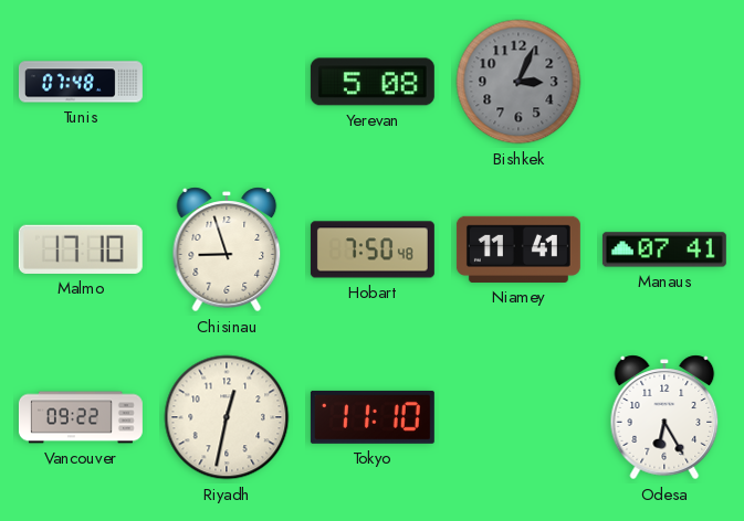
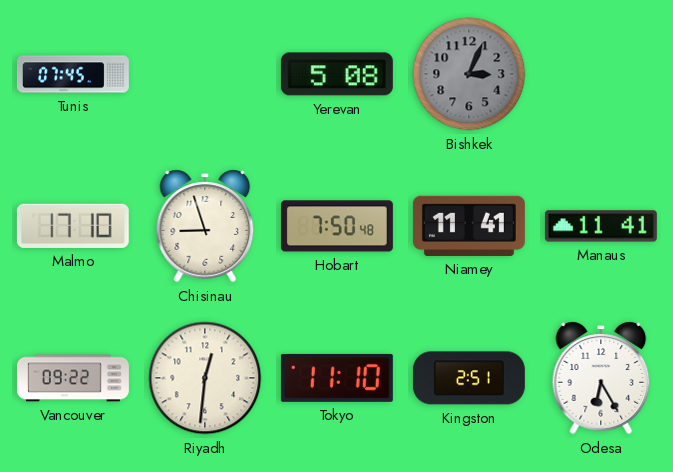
Tunis: 07:48 -> 07:45
Manaus: 07:41 -> 11:41
Riyadh: 12:32 -> 12:31
Kingston: none -> 2:51
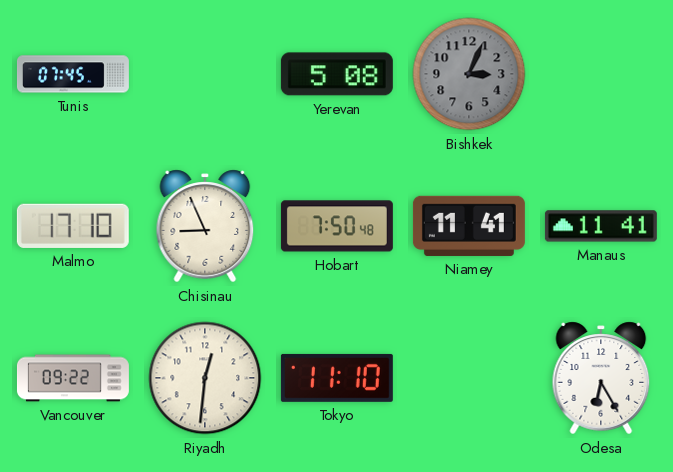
Chisinau: 8:57 -> 8:56
Kingston: 2:51 -> none
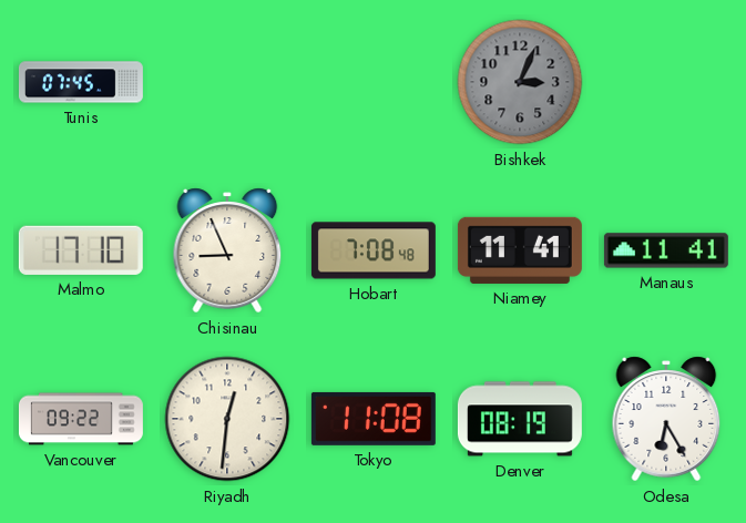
Yerevan: 5:08 -> none
Hobart: 7:50 -> 7:08
Tokyo: 11:10 -> 11:08
Denver: none -> 08:19
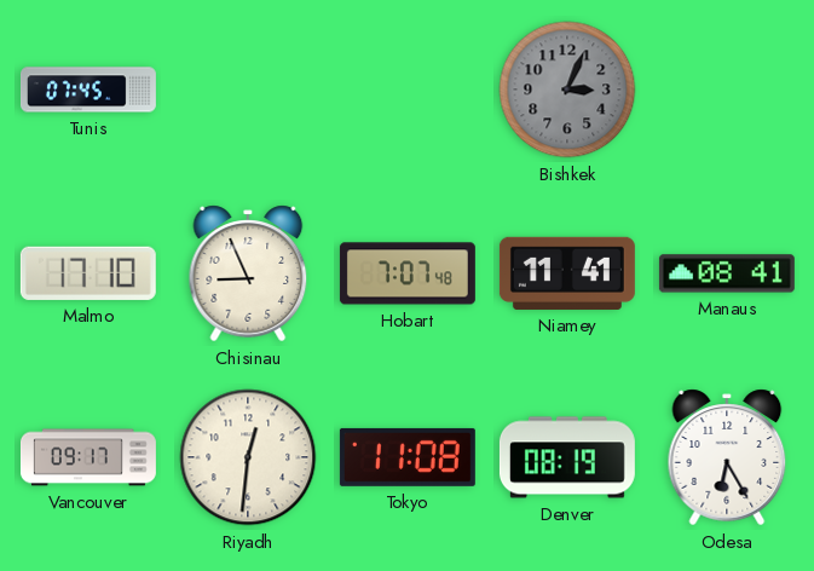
Hobart: 7:08 -> 7:07
Manaus: 11:41 -> 08:41
Vancouver: 09:22 -> 09:17
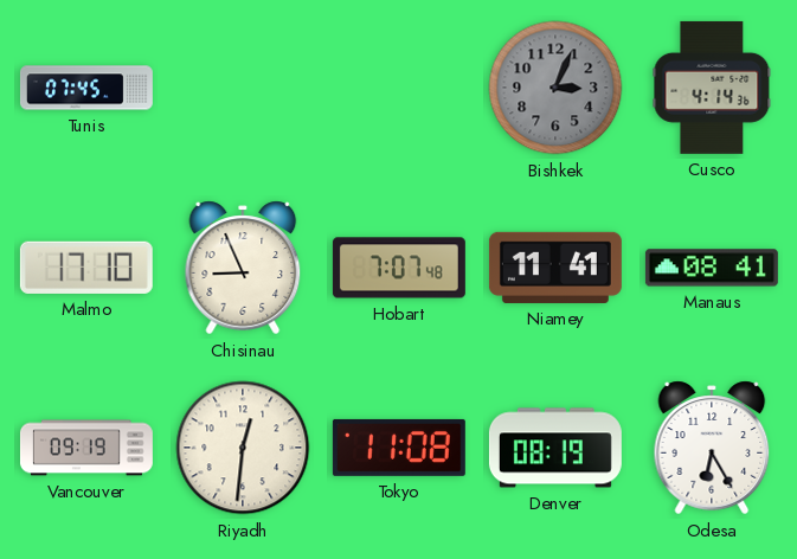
Cusco: none -> 4:14
Vancouver: 09:17 -> 09:19
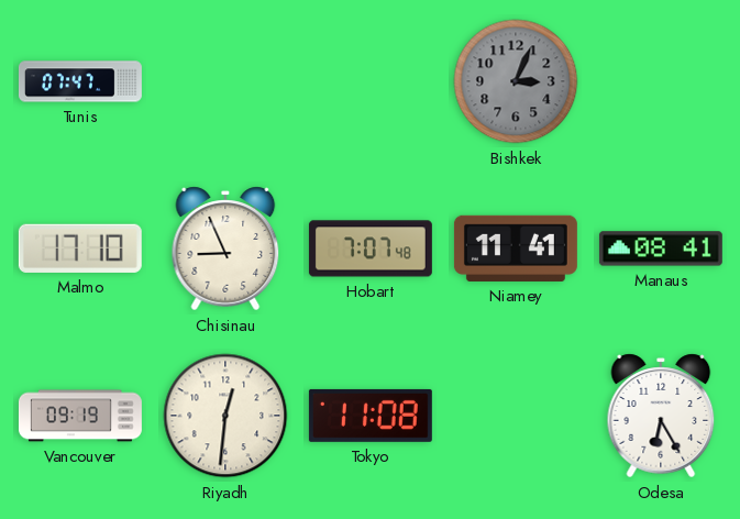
Tunis: 07:45 -> 07:47
Cusco: 4:14 -> none
Denver: 08:19 -> none
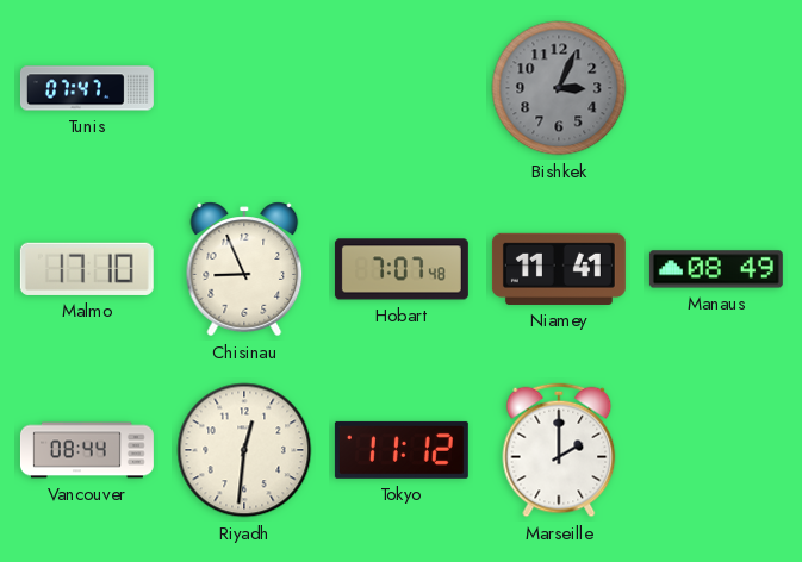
Manaus: 08:41 -> 08:49
Vancouver: 09:19 -> 08:44
Tokyo: 11:08 -> 11:12
Marseille: none -> 2:00
Odesa: 6:25 -> none
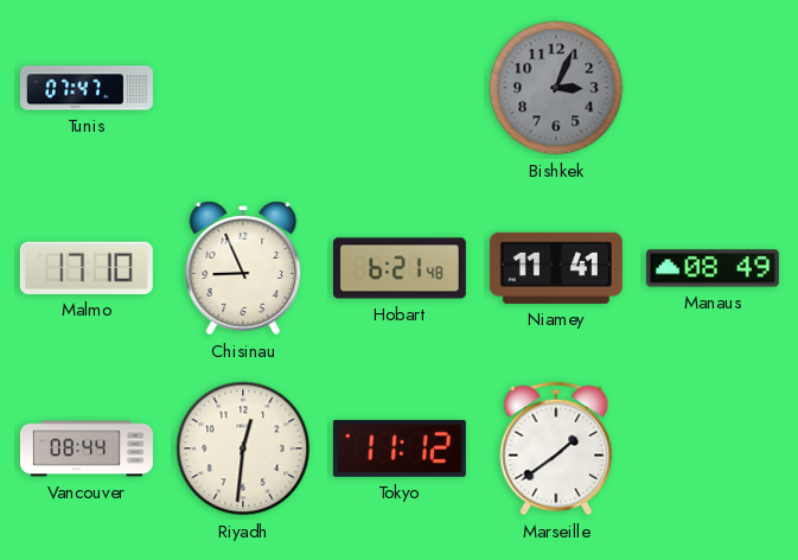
Hobart: 7:07 -> 6:21
Marseille: 2:00 -> 1:39
